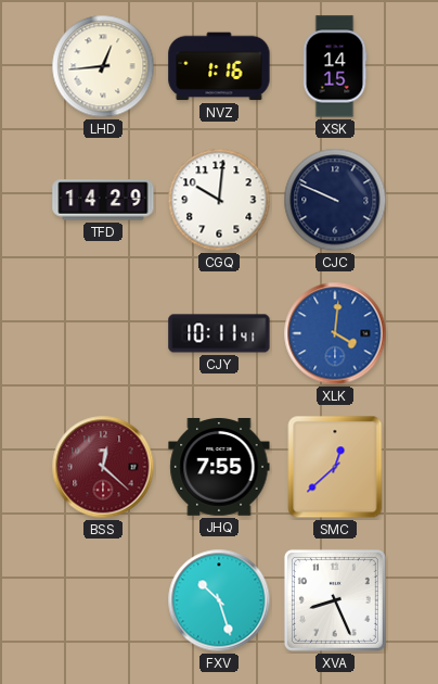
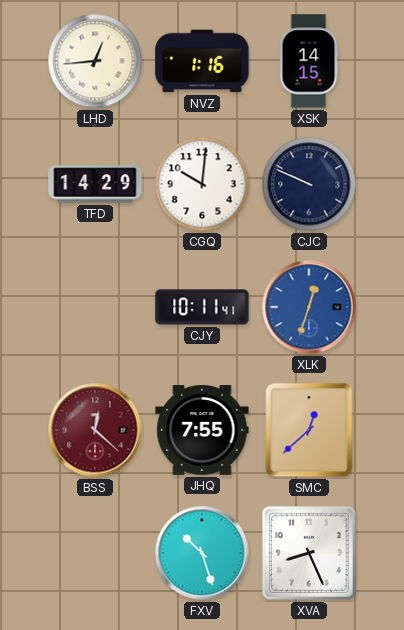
XLK: 4:01 -> 12:33
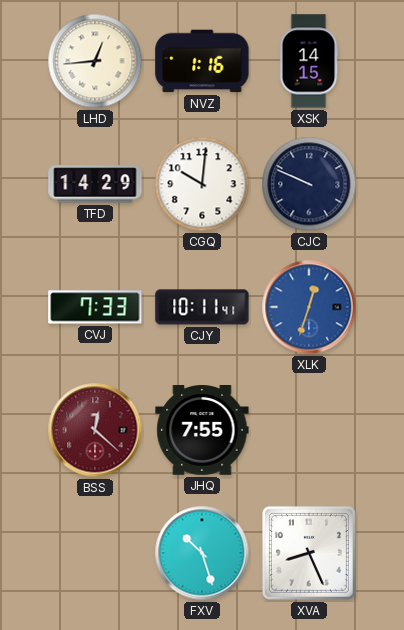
CVJ: none -> 7:33
SMC: 12:38 -> none
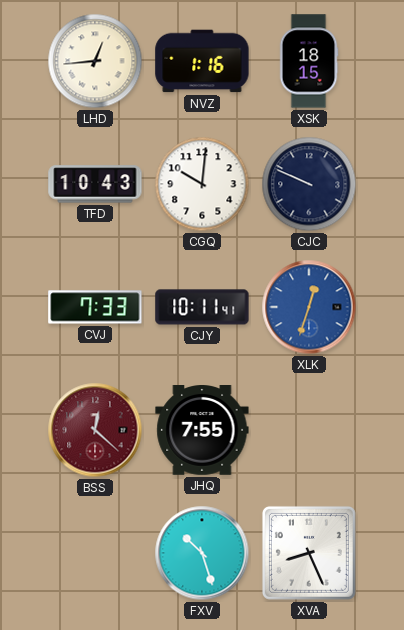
XSK: 14:15 -> 18:15
TFD: 14:29 -> 10:43
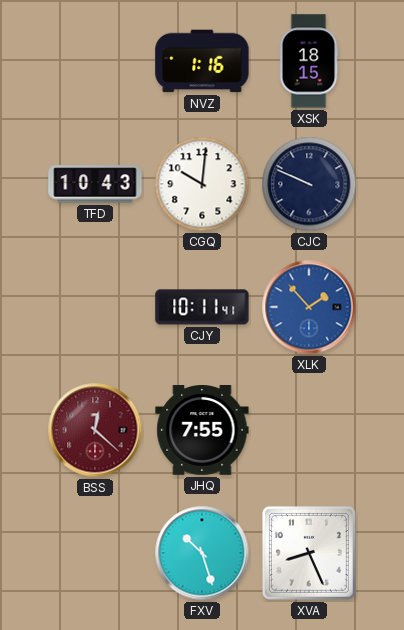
LHD: 12:44 -> none
CVJ: 7:33 -> none
XLK: 12:33 -> 1:53
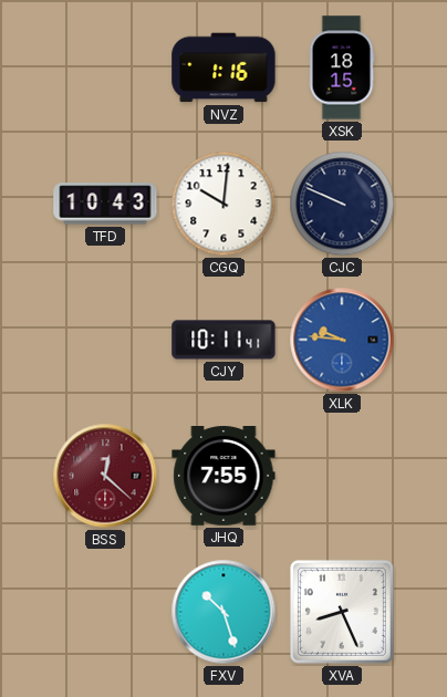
XLK: 1:53 -> 9:46
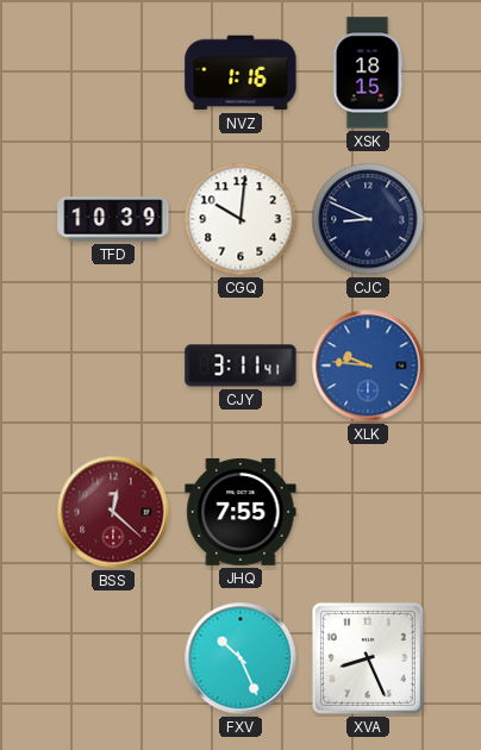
TFD: 10:43 -> 10:39
CJC: 9:49 -> 8:49
CJY: 10:11 -> 3:11
FXV: 10:27 -> 10:26
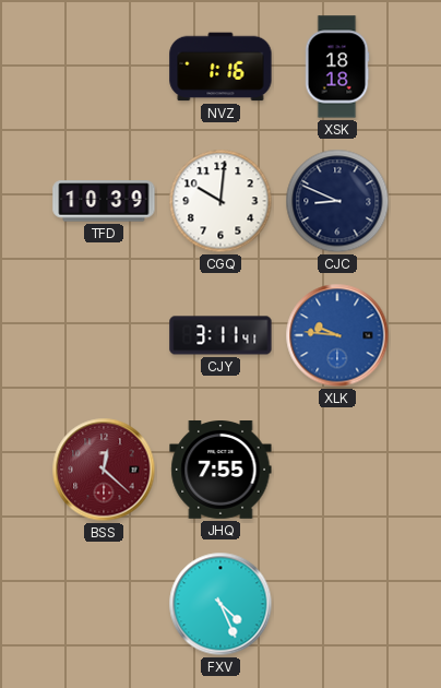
XSK: 18:15 -> 18:18
FXV: 10:26 -> 4:26
XVA: 8:26 -> none
